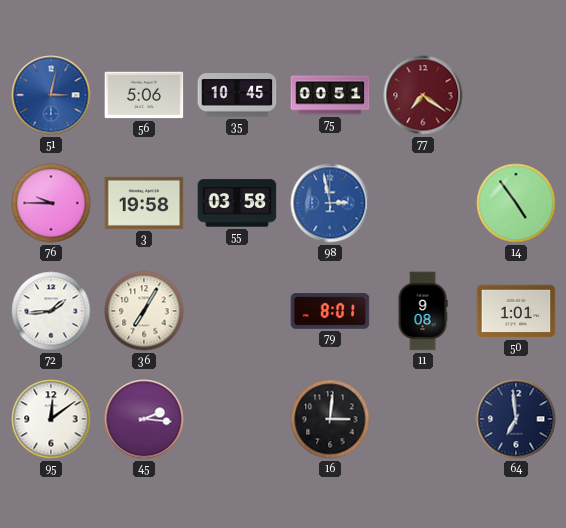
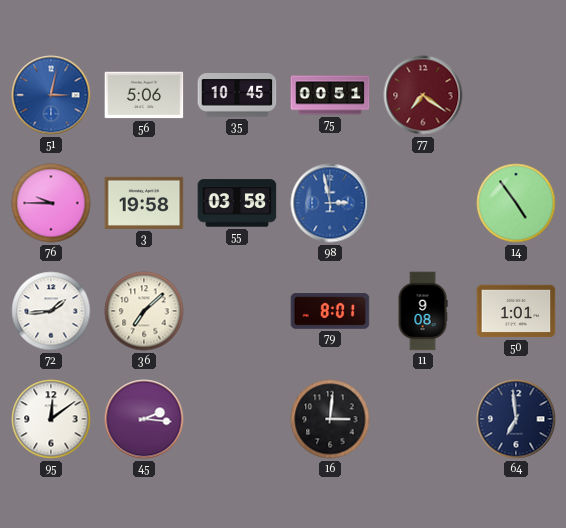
36: 7:05 -> 7:08
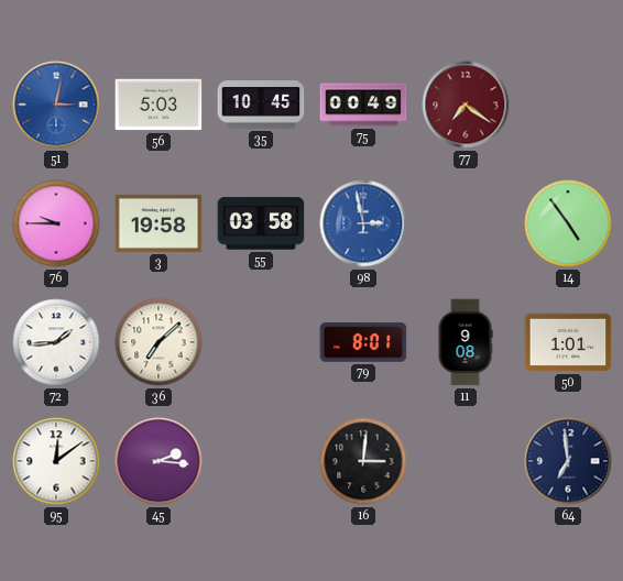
56: 5:06 -> 5:03
75: 00:51 -> 00:49
